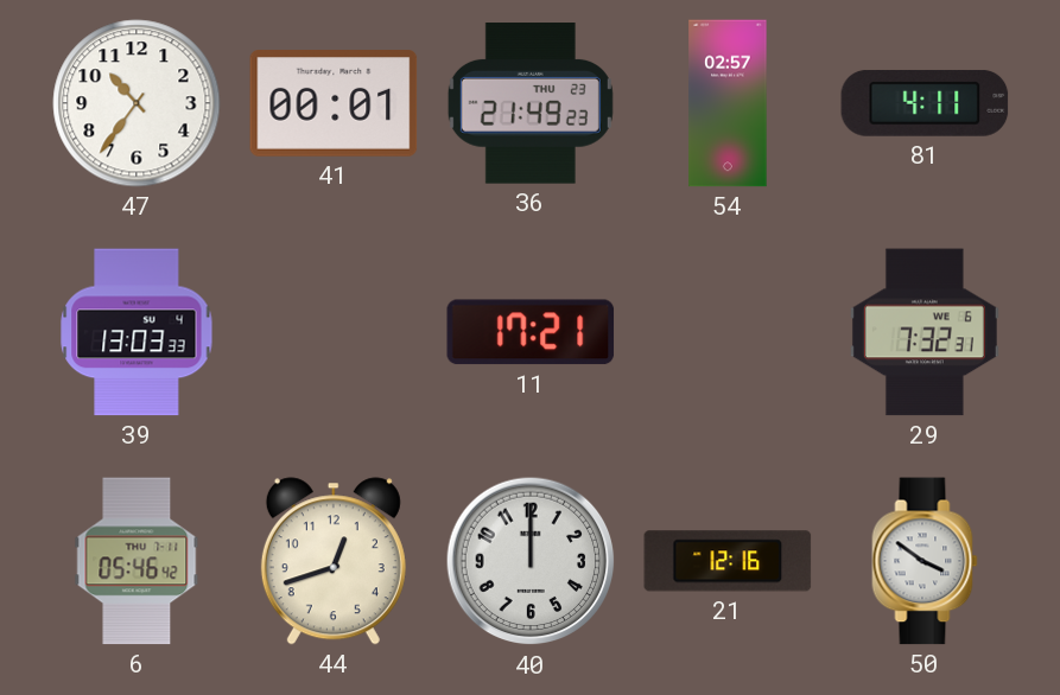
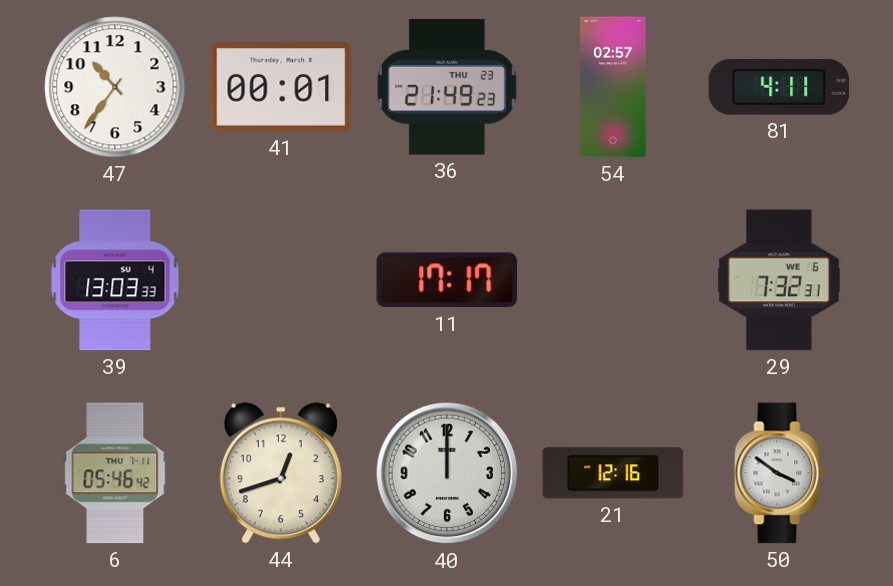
11: 17:21 -> 17:17
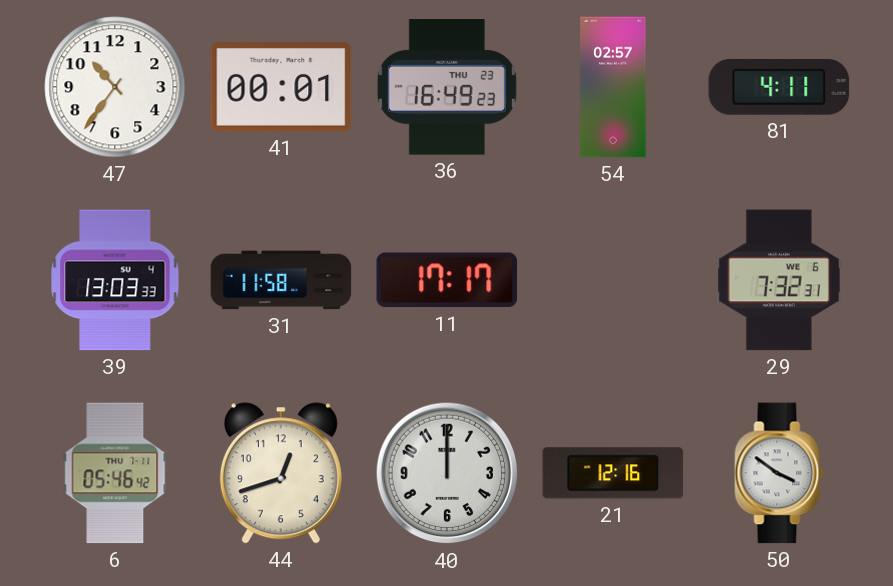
36: 21:49 -> 16:49
31: none -> 11:58
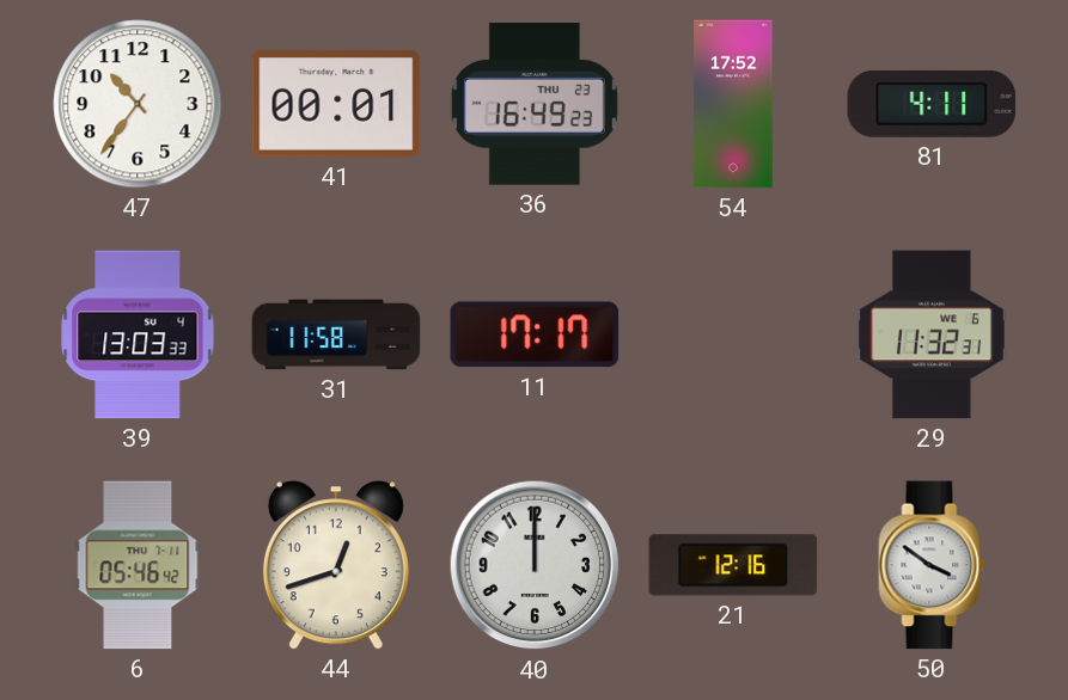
54: 02:57 -> 17:52
29: 7:32 -> 11:32
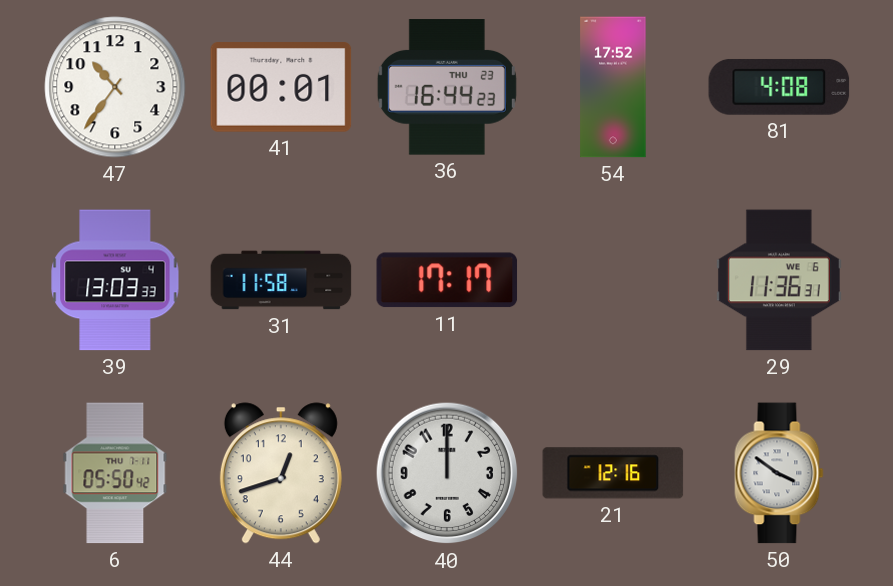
36: 16:49 -> 16:44
81: 4:11 -> 4:08
29: 11:32 -> 11:36
6: 05:46 -> 05:50
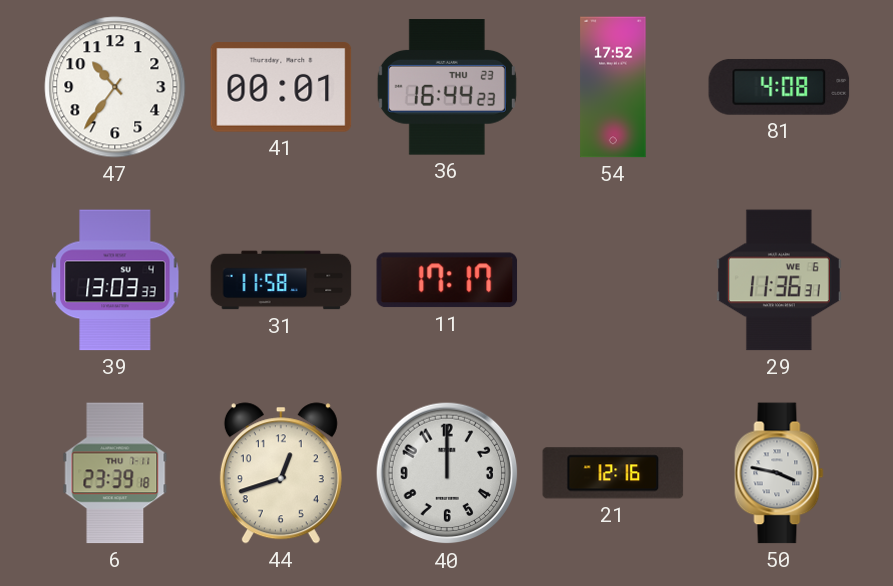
6: 05:50 -> 23:39
50: 3:51 -> 3:47
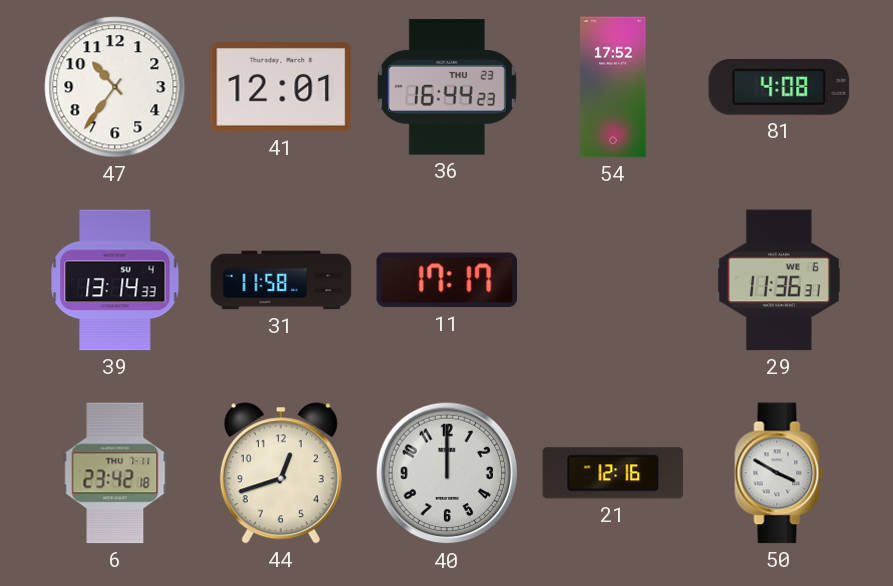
41: 00:01 -> 12:01
39: 13:03 -> 13:14
6: 23:39 -> 23:42
50: 3:47 -> 3:50
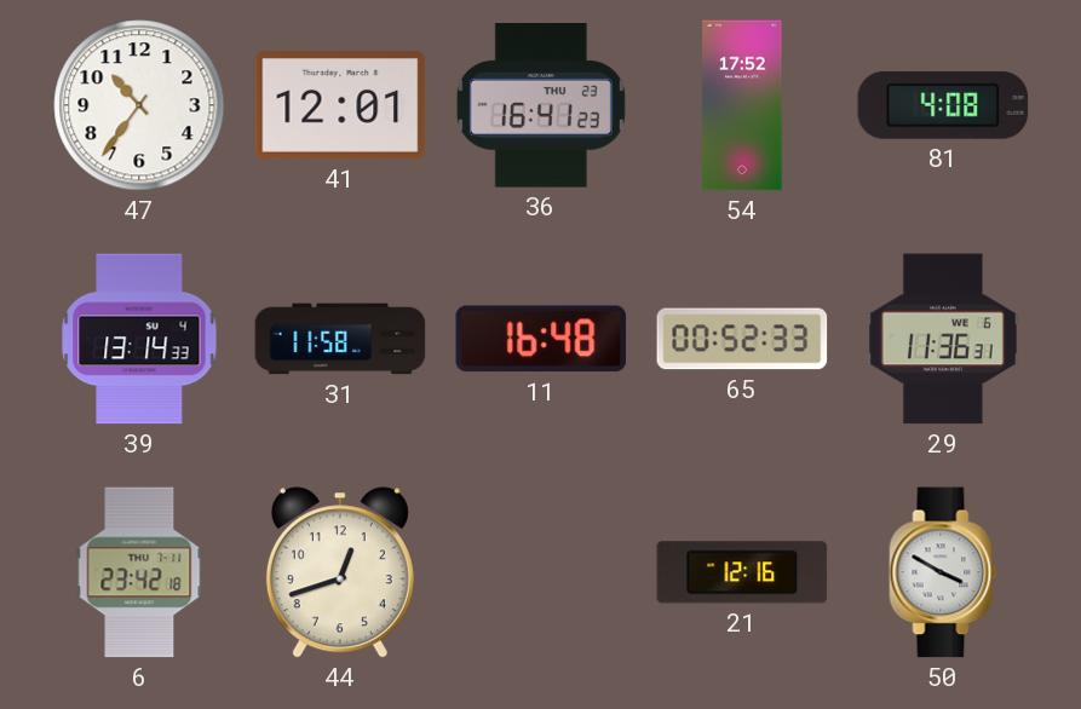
36: 16:44 -> 16:41
11: 17:17 -> 16:48
65: none -> 00:52
40: 12:00 -> none
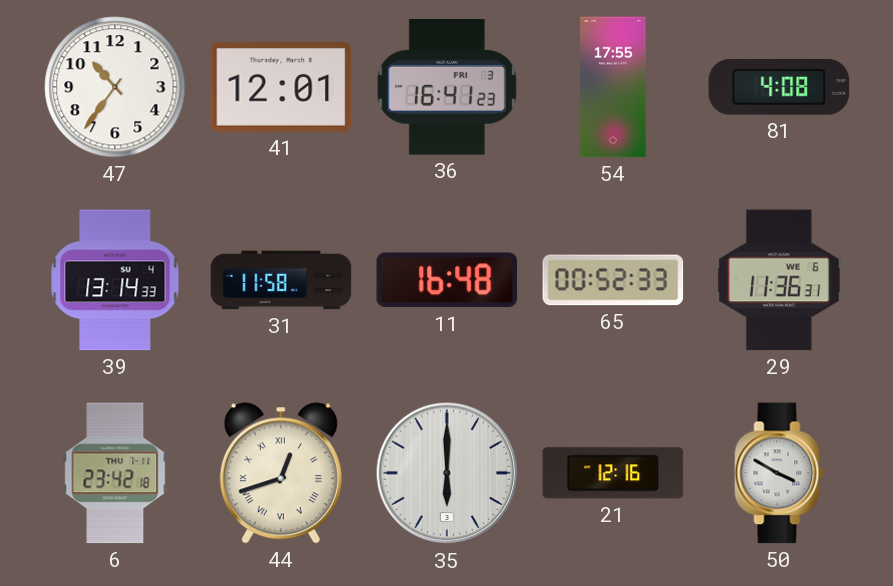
36 date: THU 23 -> FRI 3
54: 17:52 -> 17:55
44 numerals: Arabic -> Roman
35: none -> 6:00
